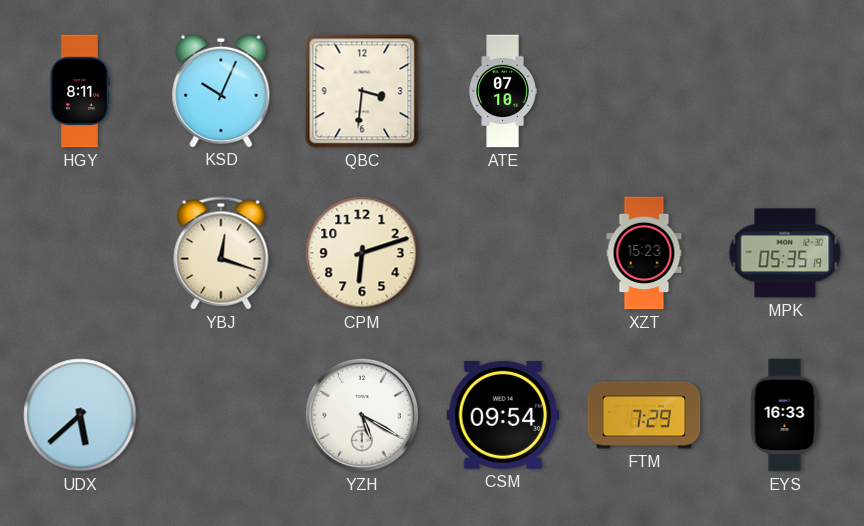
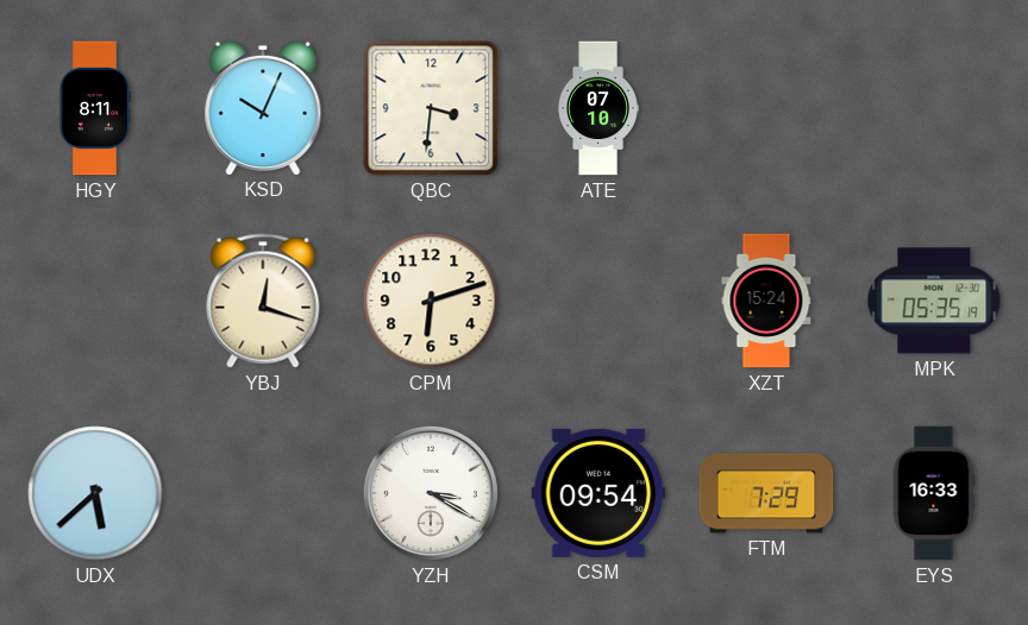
XZT: 15:23 -> 15:24
YZH: 5:20 -> 3:20
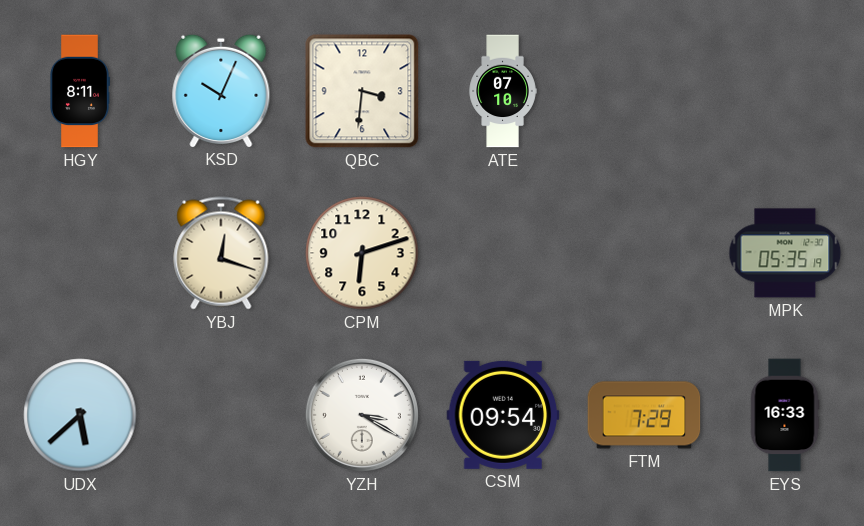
XZT: 15:24 -> none
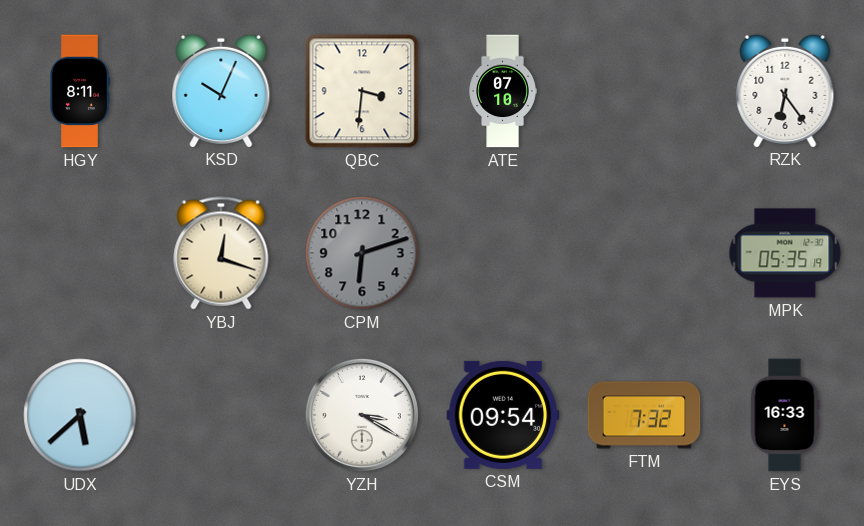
RZK: none -> 6:24
CPM dial: cream -> grey
FTM: 7:29 -> 7:32
